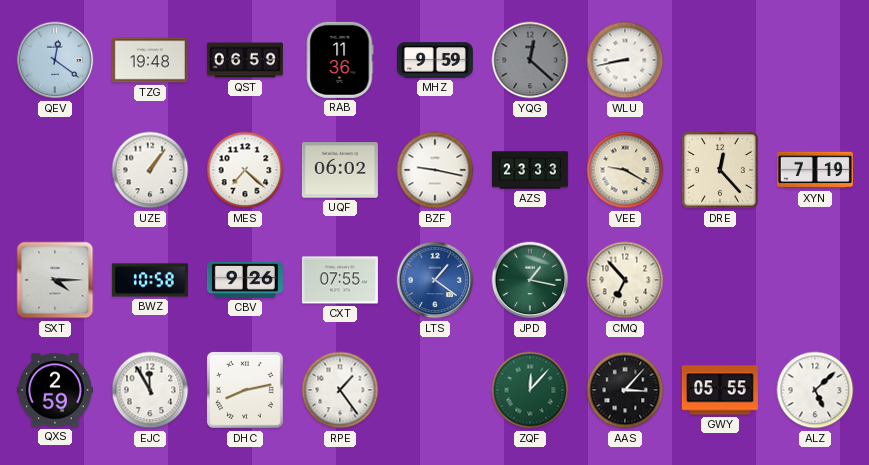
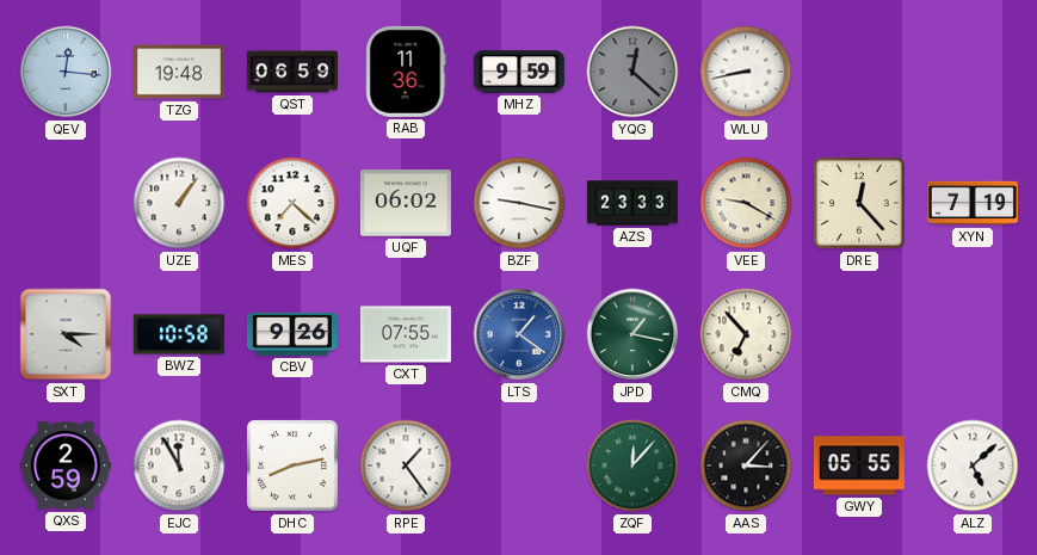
QEV: 12:21 -> 12:16
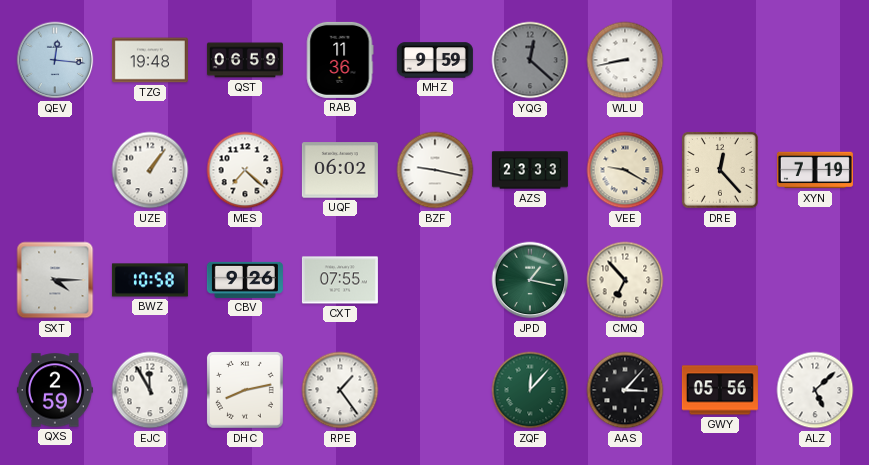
LTS: 1:21 -> none
GWY: 05:55 -> 05:56
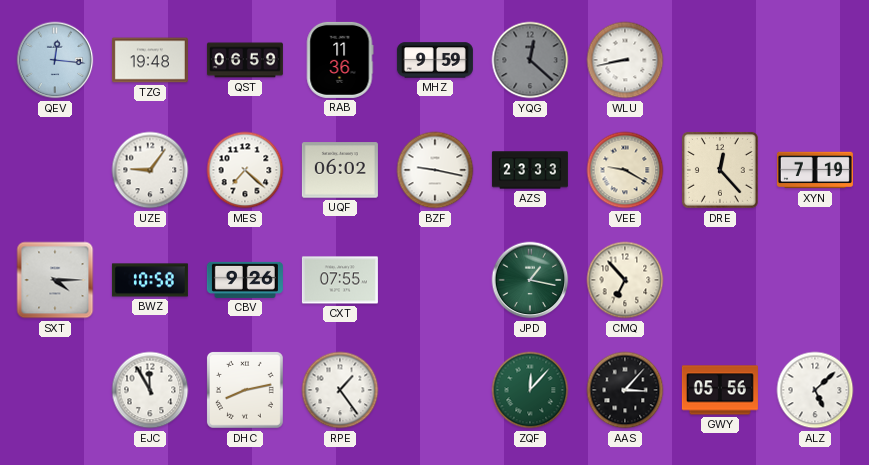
UZE: 1:06 -> 9:06
QXS: 2:59 -> none
